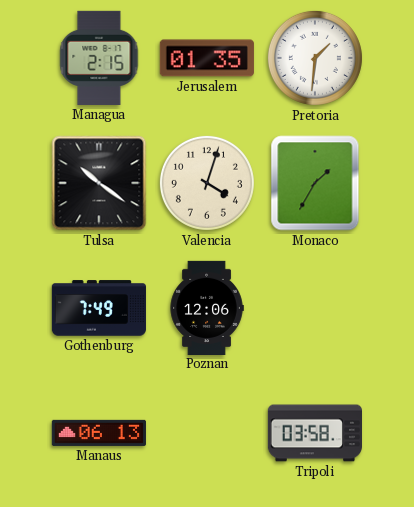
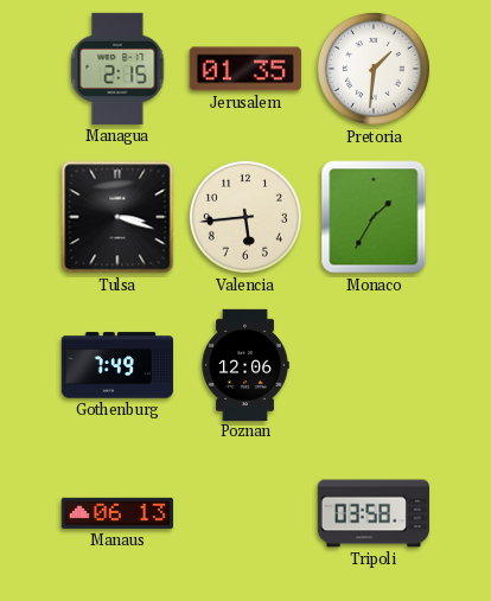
Tulsa: 10:21 -> 3:18
Valencia: 4:03 -> 5:44
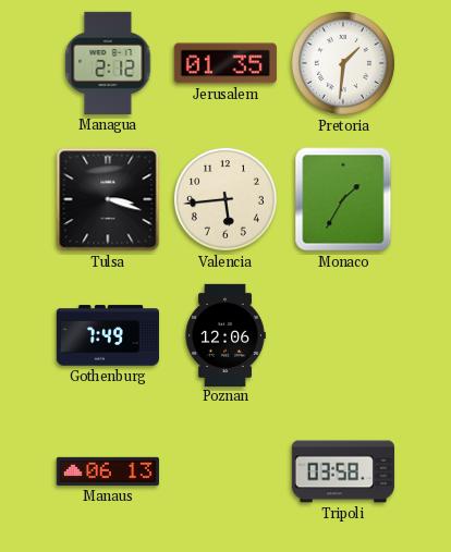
Managua: 2:15 -> 2:12
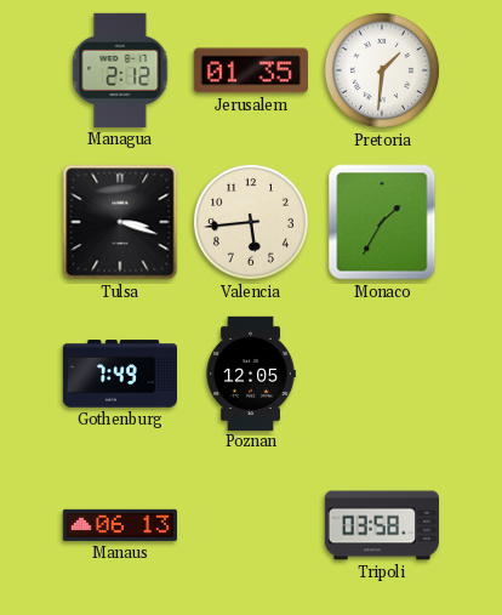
Poznan: 12:06 -> 12:05
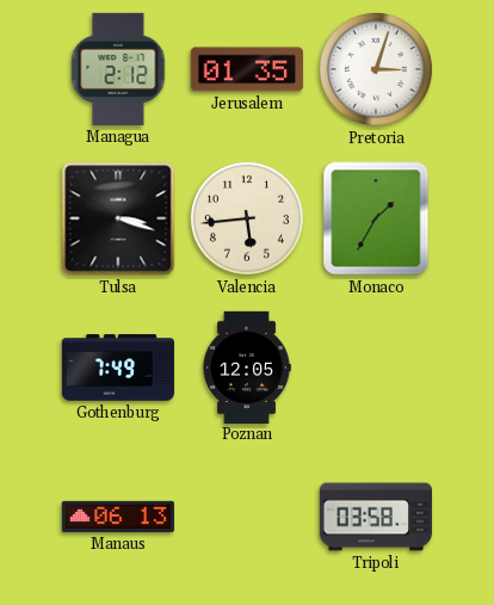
Pretoria: 1:31 -> 3:03
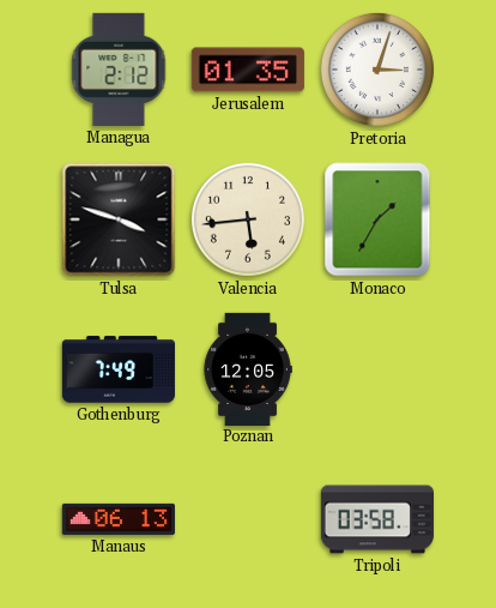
Tulsa: 3:18 -> 3:48
